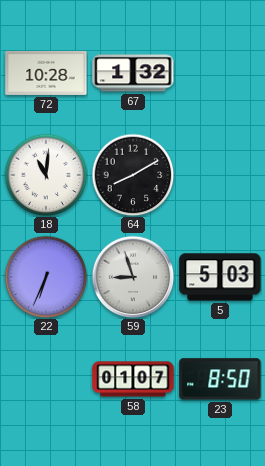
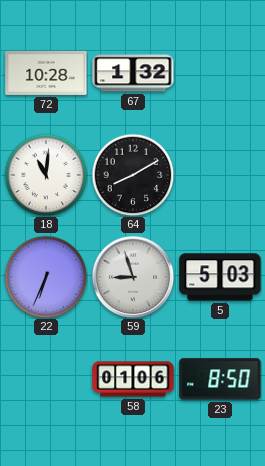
58: 01:07 -> 01:06
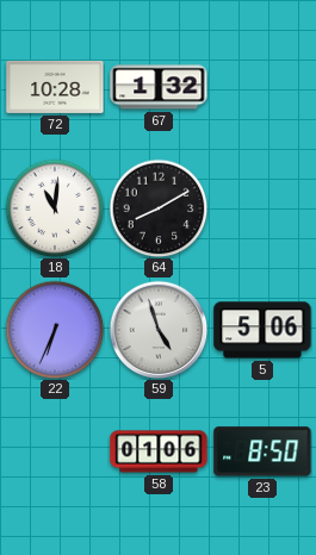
59: 8:57 -> 4:57
5: 5:03 -> 5:06
